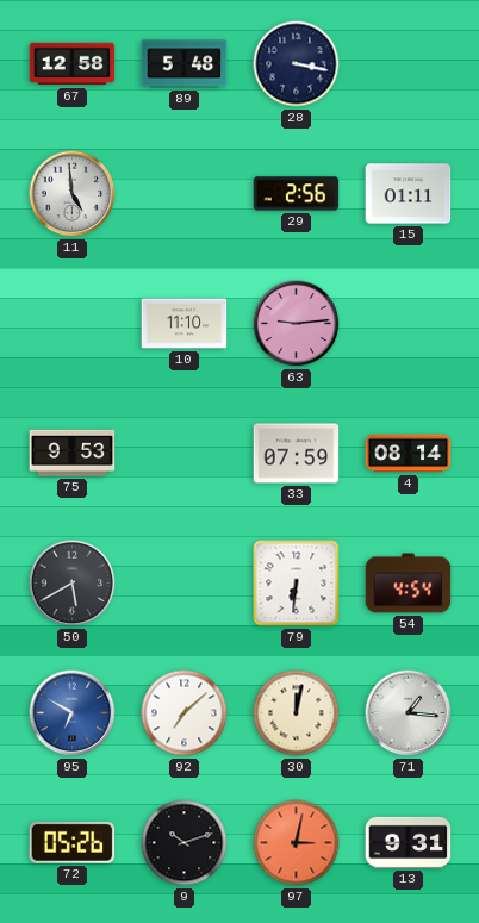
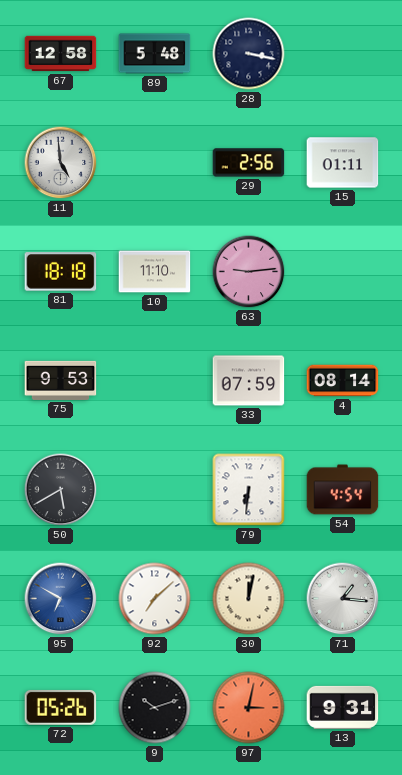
81: none -> 18:18
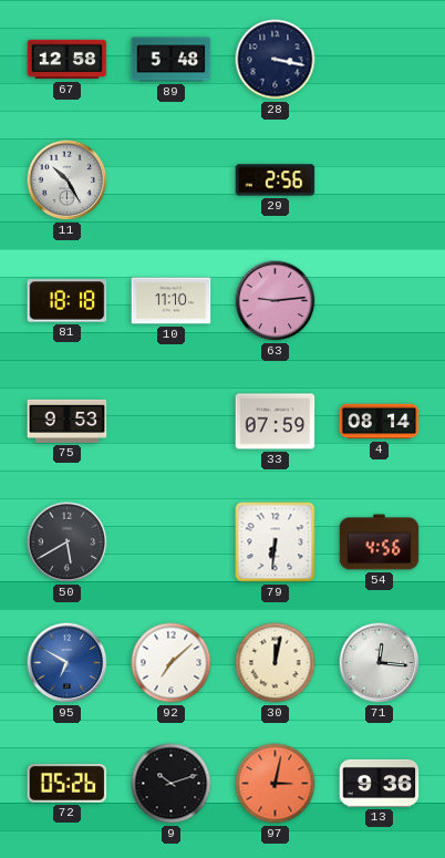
11: 4:59 -> 10:25
15: 01:11 -> none
54: 4:54 -> 4:56
71: 1:16 -> 12:16
13: 9:31 -> 9:36
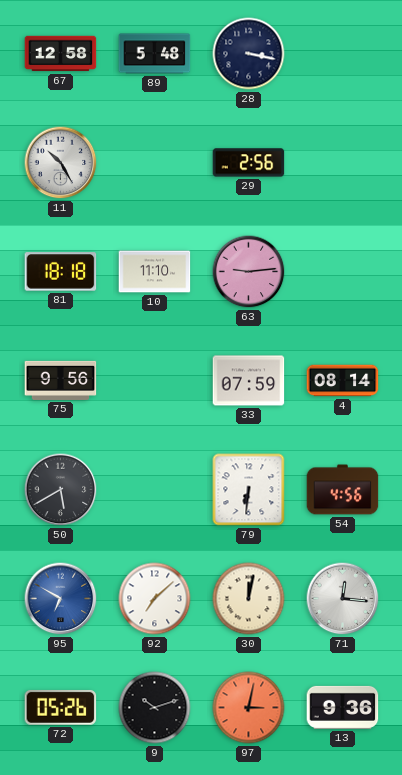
75: 9:53 -> 9:56
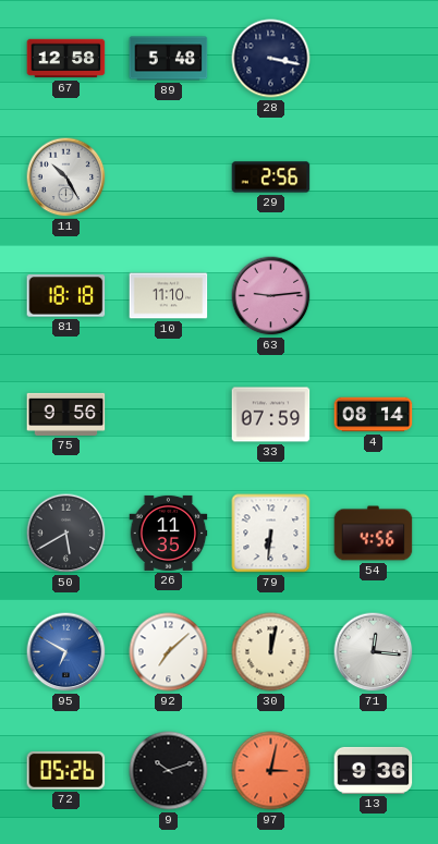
26: none -> 11:35
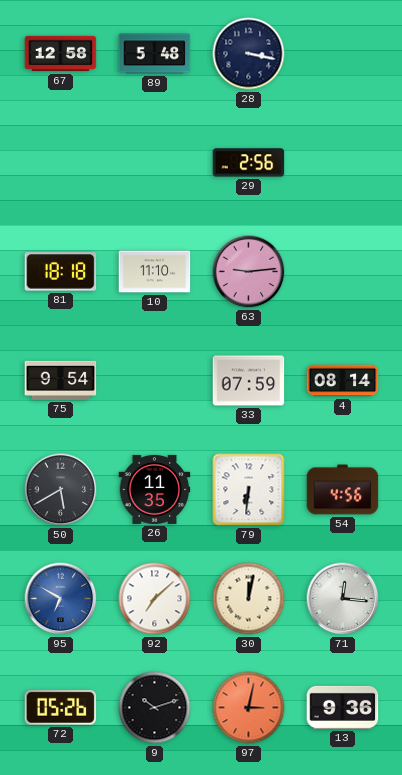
11: 10:25 -> none
75: 9:56 -> 9:54
